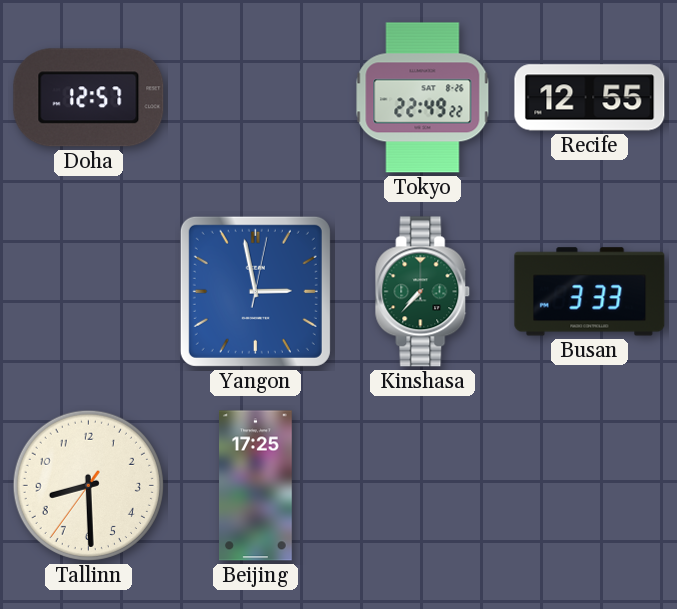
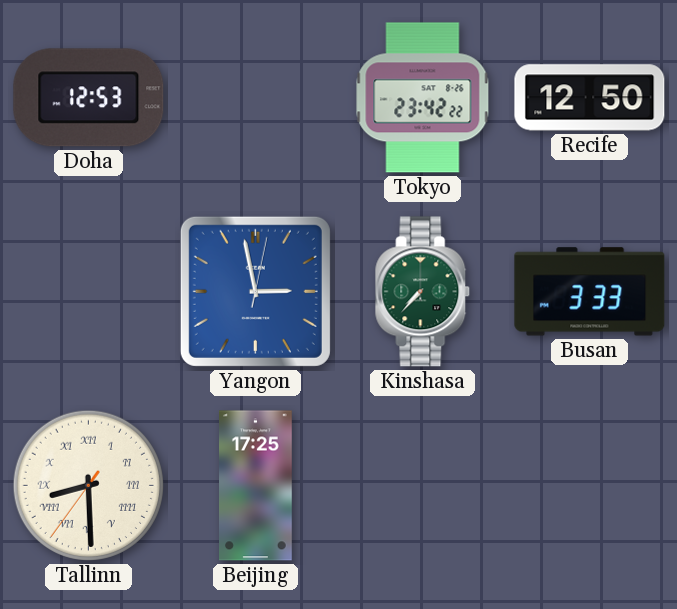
Doha: 12:57 -> 12:53
Tokyo: 22:49 -> 23:42
Recife: 12:55 -> 12:50
Tallinn numerals: Arabic -> Roman
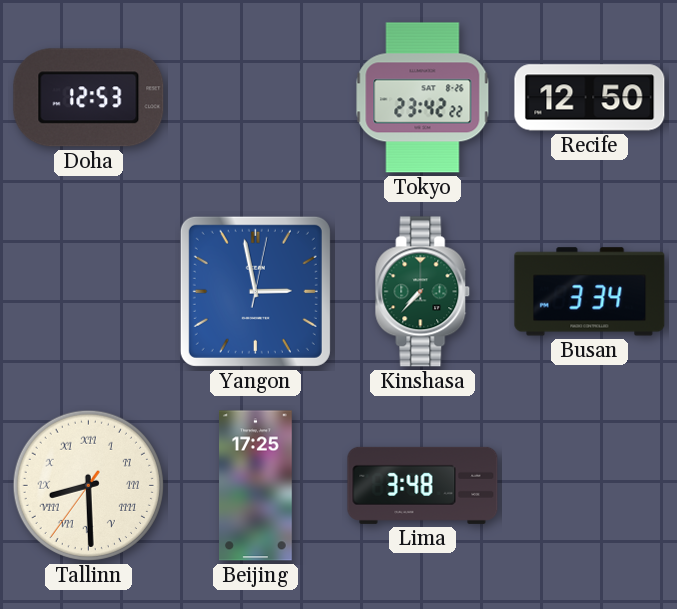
Busan: 3:33 -> 3:34
Lima: none -> 3:48
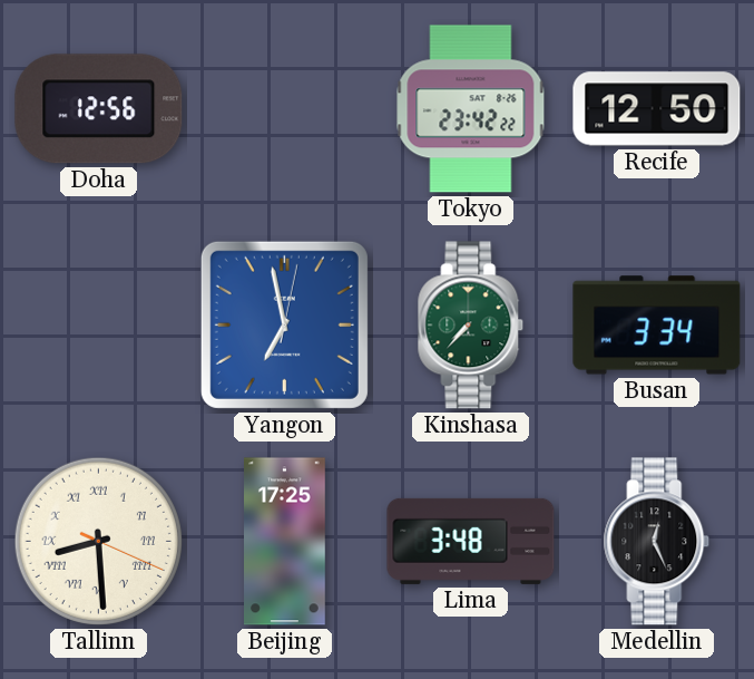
Doha: 12:53 -> 12:56
Yangon: 2:58 -> 6:58
Tallinn: 8:29:36 -> 8:29:19
Medellin: none -> 12:26
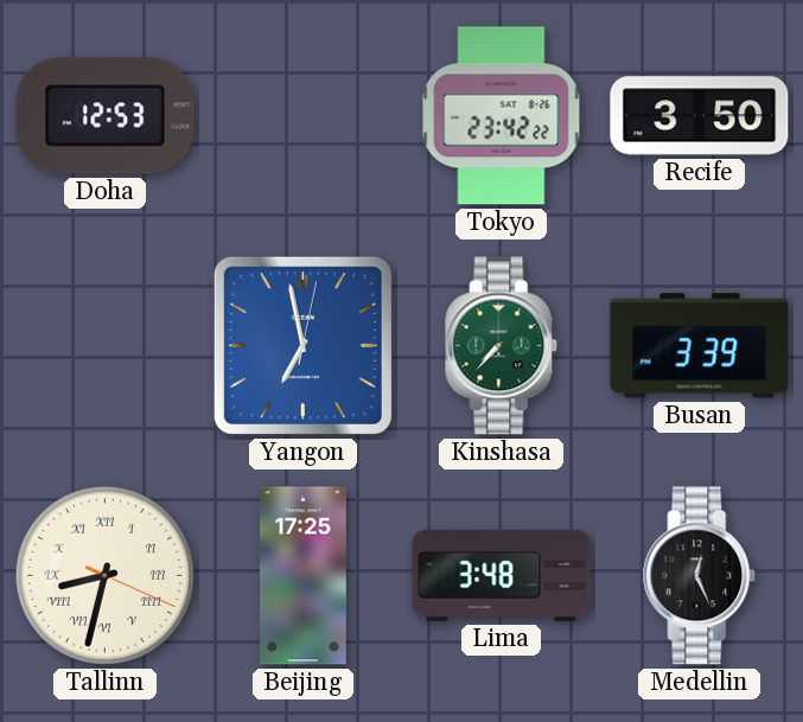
Doha: 12:56 -> 12:53
Recife: 12:50 -> 3:50
Busan: 3:34 -> 3:39
Tallinn: 8:29 -> 8:32
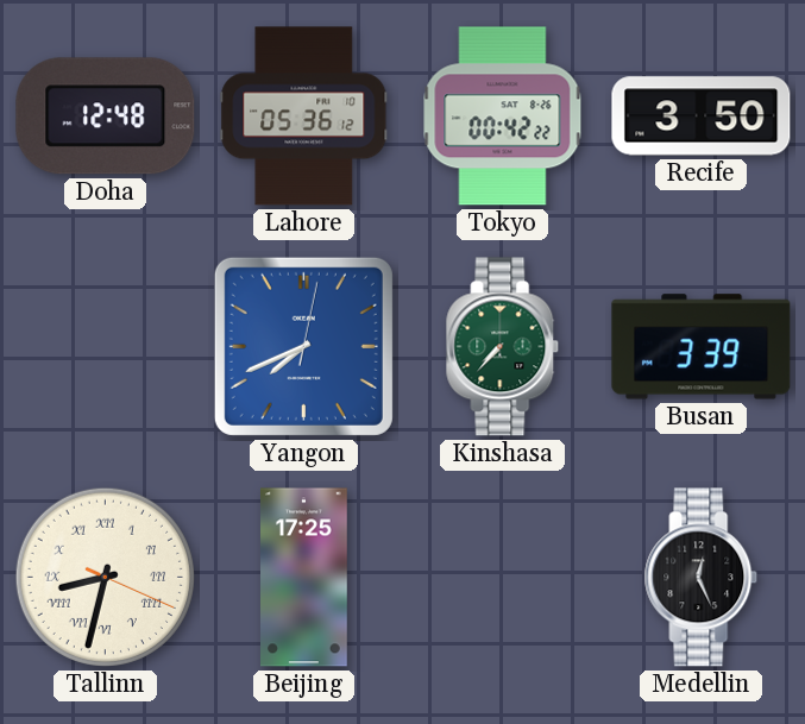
Doha: 12:53 -> 12:48
Lahore: none -> 05:36
Tokyo: 23:42 -> 00:42
Yangon: 6:58 -> 7:41
Lima: 3:48 -> none
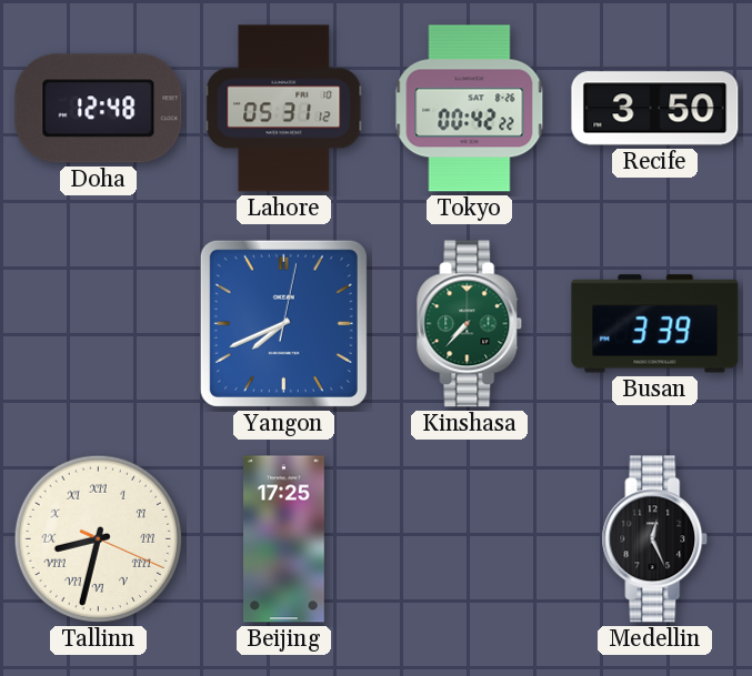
Lahore: 05:36 -> 05:31
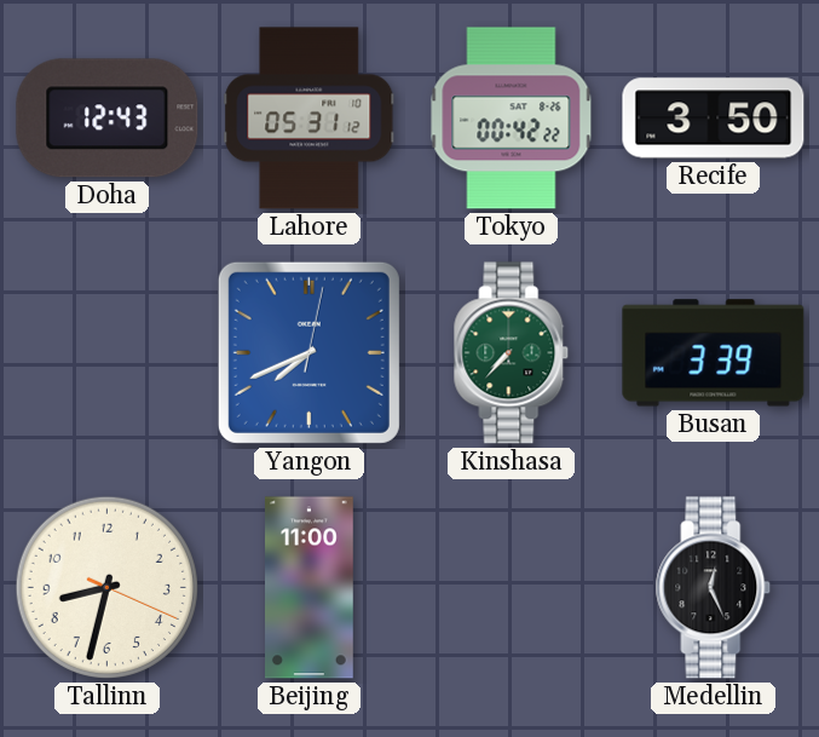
Doha: 12:48 -> 12:43
Tallinn numerals: Roman -> Arabic
Beijing: 17:25 -> 11:00
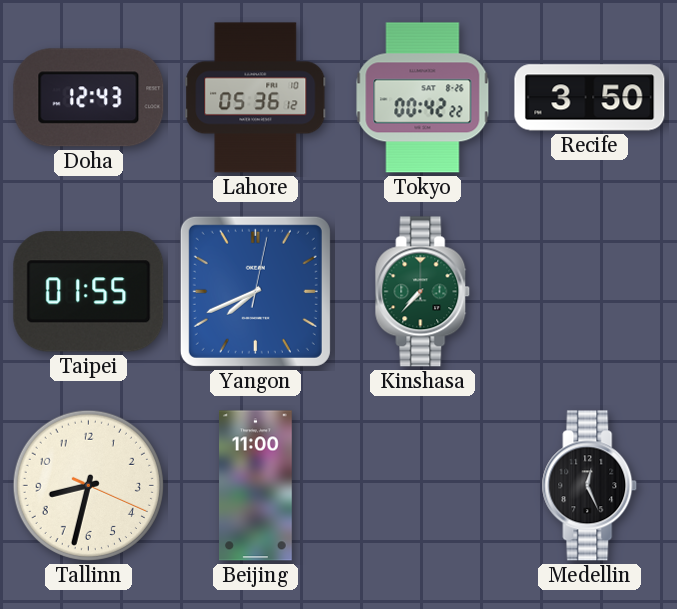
Lahore: 05:31 -> 05:36
Taipei: none -> 01:55
Busan: 3:39 -> none
